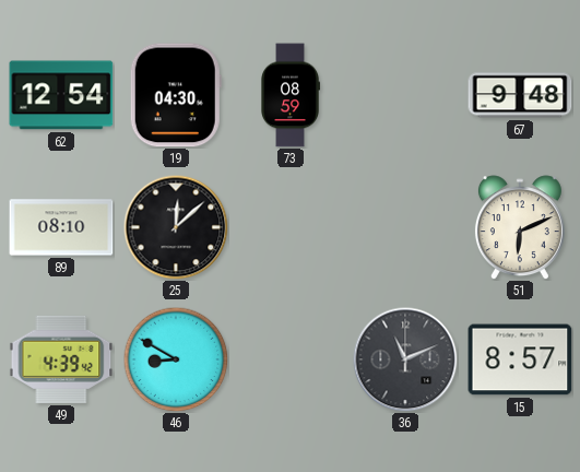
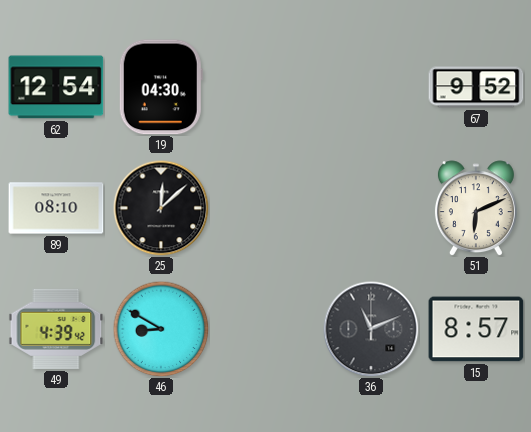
73: 08:59 -> none
67: 9:48 -> 9:52
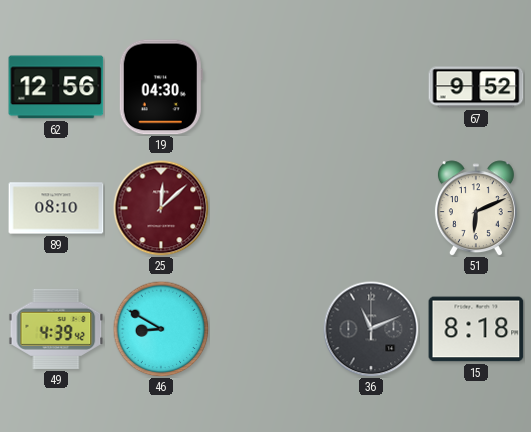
62: 12:54 -> 12:56
25 dial: black -> burgundy
15: 8:57 -> 8:18
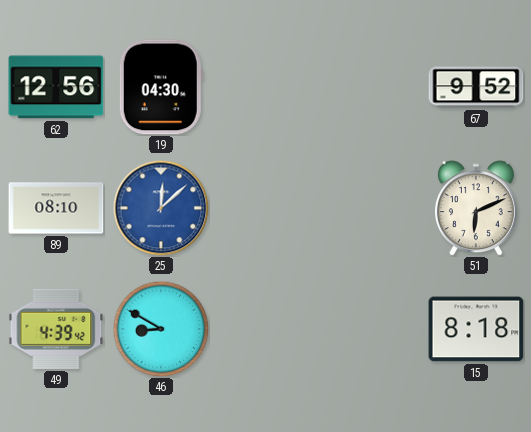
25 dial: burgundy -> blue
36: 11:11 -> none
